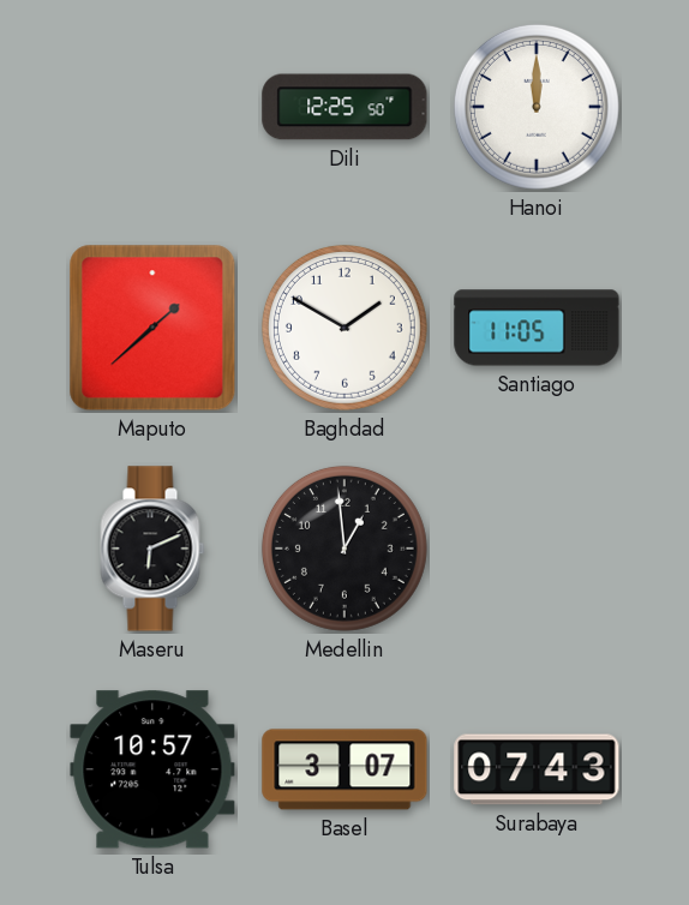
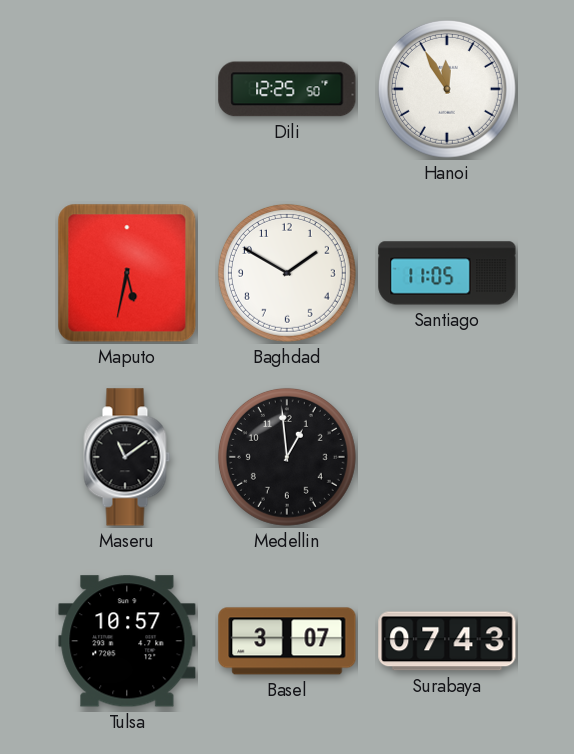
Hanoi: 12:00 -> 11:55
Maputo: 1:38 -> 5:32
Maseru: 6:11 -> 11:09
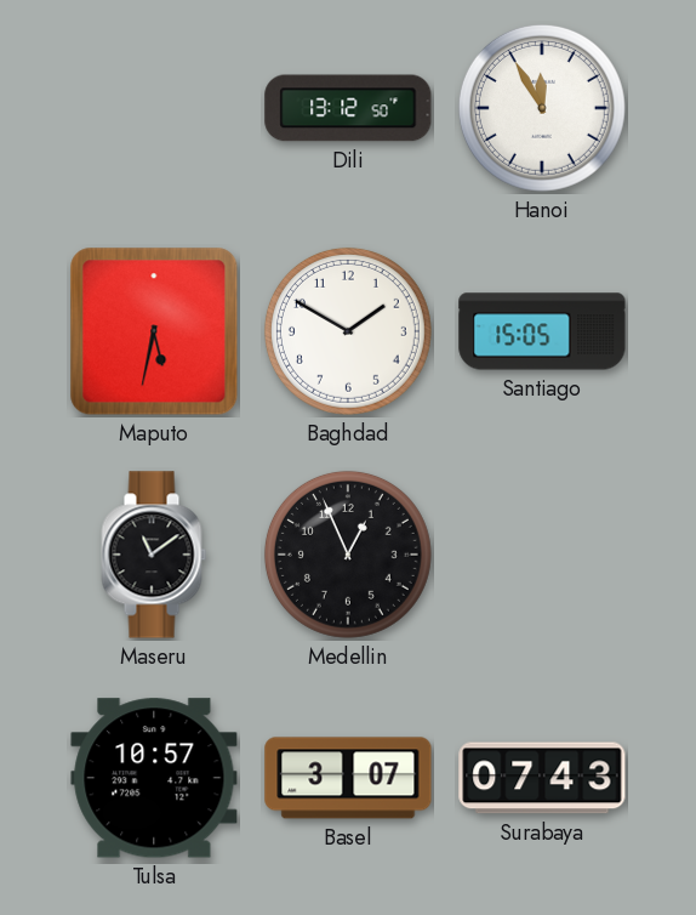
Dili: 12:25 -> 13:12
Santiago: 11:05 -> 15:05
Medellin: 12:59 -> 12:56
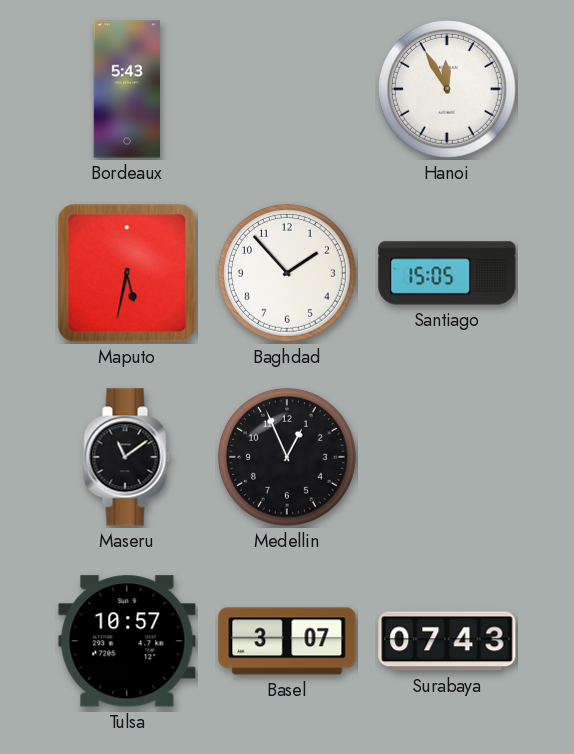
Bordeaux: none -> 5:43
Dili: 13:12 -> none
Baghdad: 1:50 -> 1:53
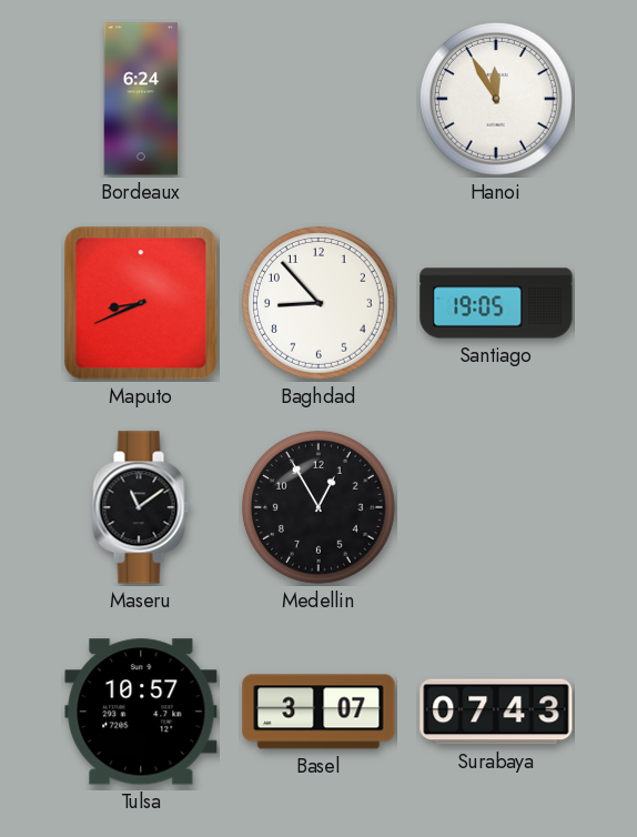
Bordeaux: 5:43 -> 6:24
Maputo: 5:32 -> 8:41
Baghdad: 1:53 -> 8:53
Santiago: 15:05 -> 19:05
Medellin: 12:56 -> 12:55
